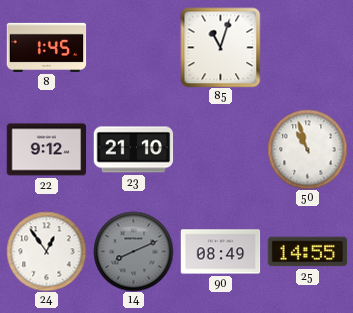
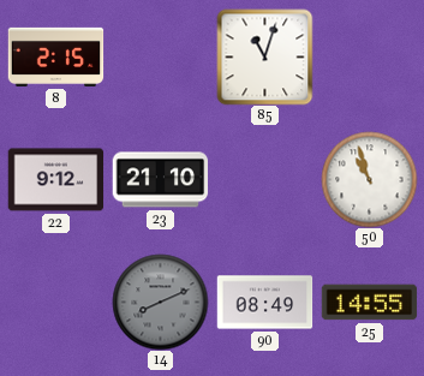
8: 1:45 -> 2:15
24: 12:54 -> none
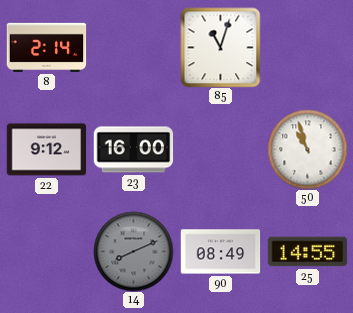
8: 2:15 -> 2:14
23: 21:10 -> 16:00
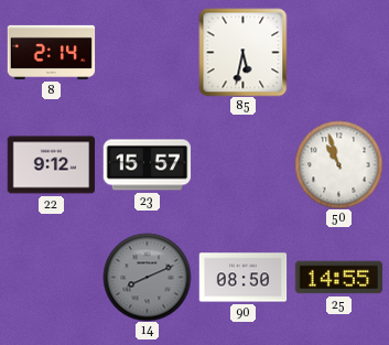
85: 11:03 -> 5:32
23: 16:00 -> 15:57
90: 08:49 -> 08:50
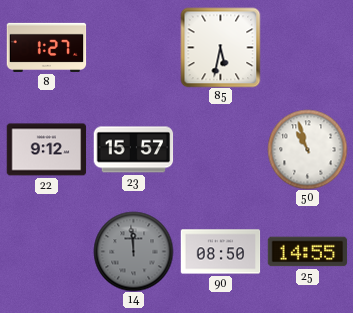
8: 2:14 -> 1:27
14: 8:11 -> 11:59
